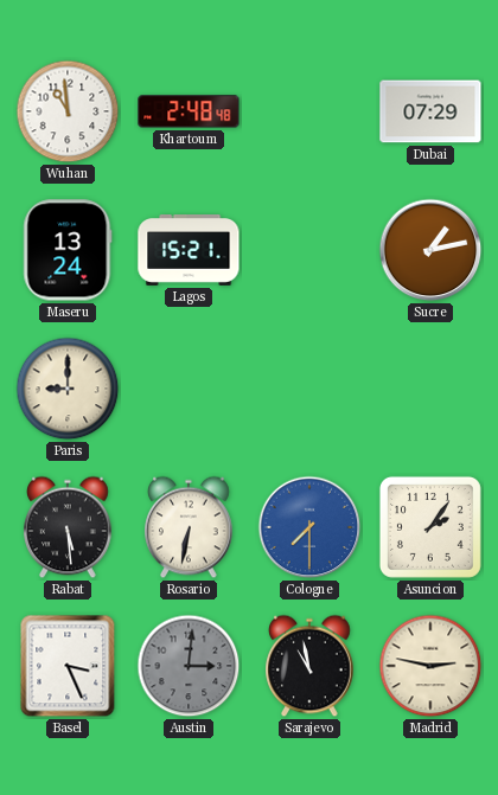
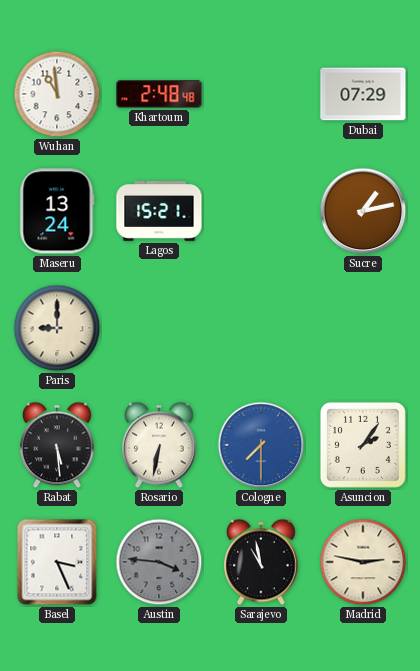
Austin: 3:01 -> 3:46
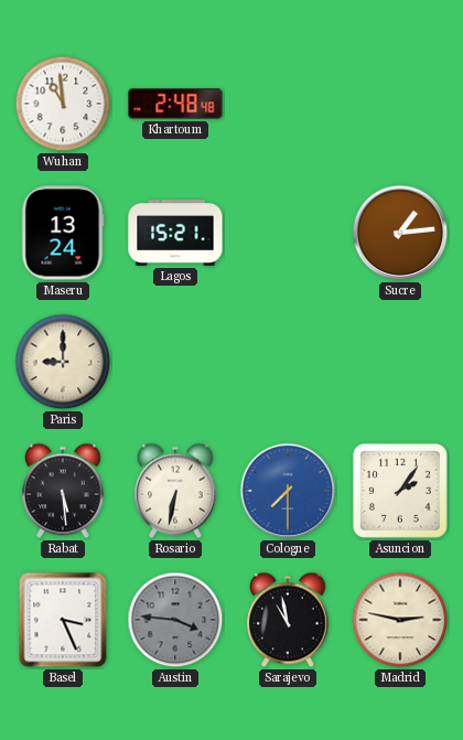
Dubai: 07:29 -> none
Sucre: 1:13 -> 1:14
